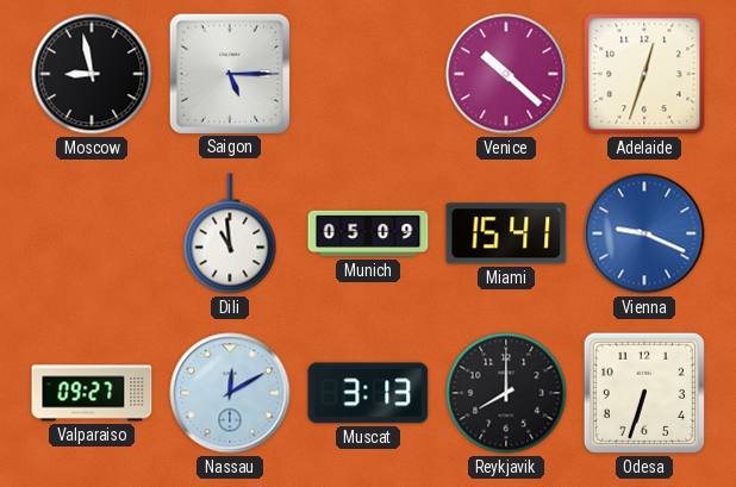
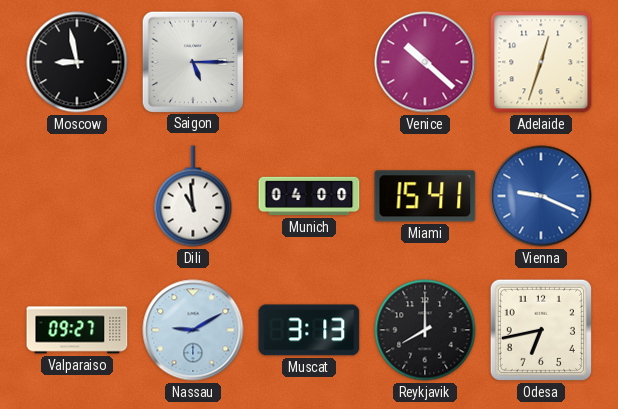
Munich: 05:09 -> 04:00
Nassau: 12:10 -> 9:10
Odesa: 6:33 -> 6:43
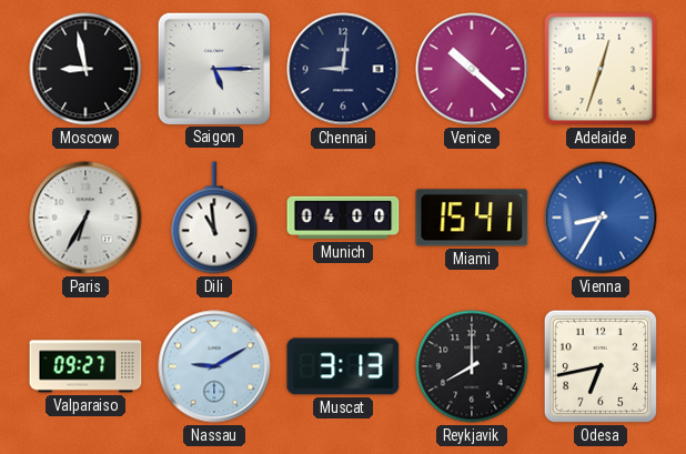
Chennai: none -> 9:01
Paris: none -> 6:35
Vienna: 9:19 -> 8:35
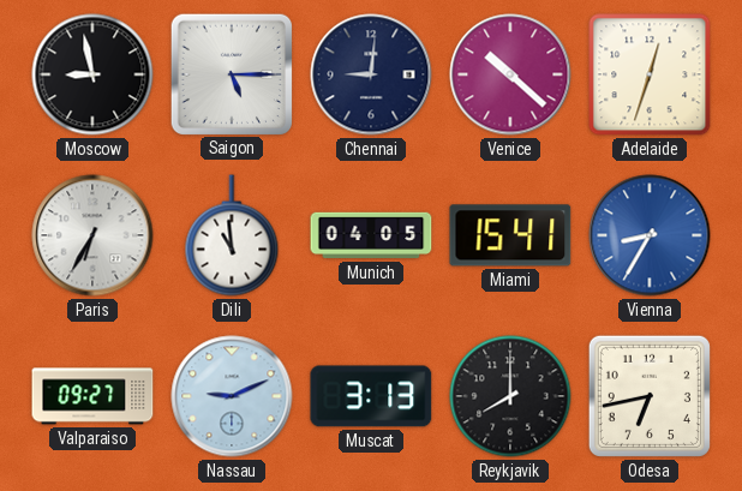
Munich: 04:00 -> 04:05
Nassau: 9:10 -> 9:11
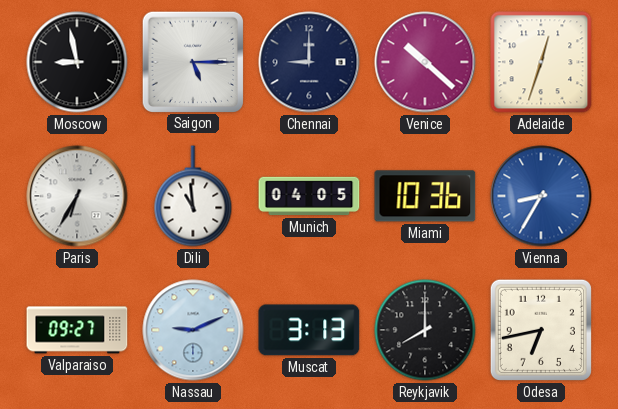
Chennai: 9:01 -> 9:00
Miami: 15:41 -> 10:36
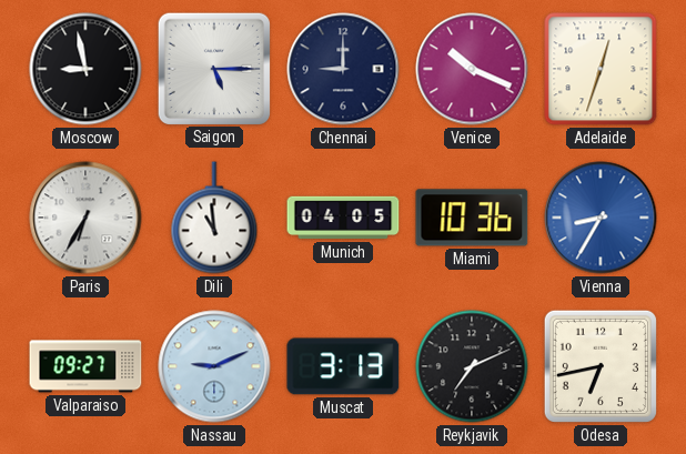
Venice: 10:22 -> 10:19
Reykjavik: 8:00 -> 7:11
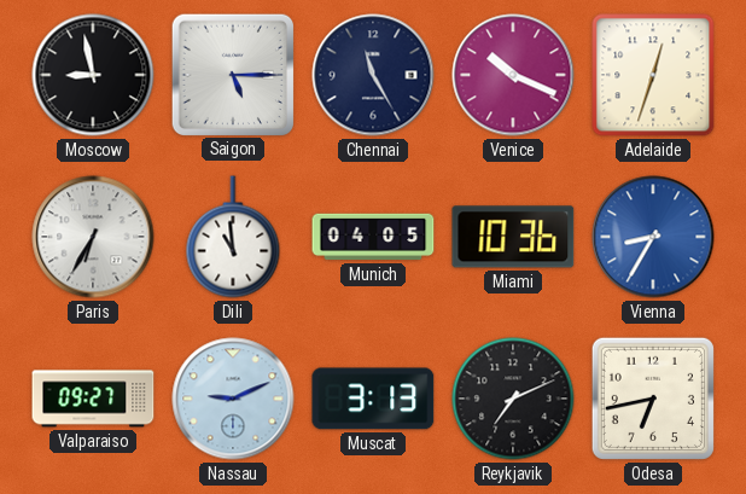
Chennai: 9:00 -> 11:25
